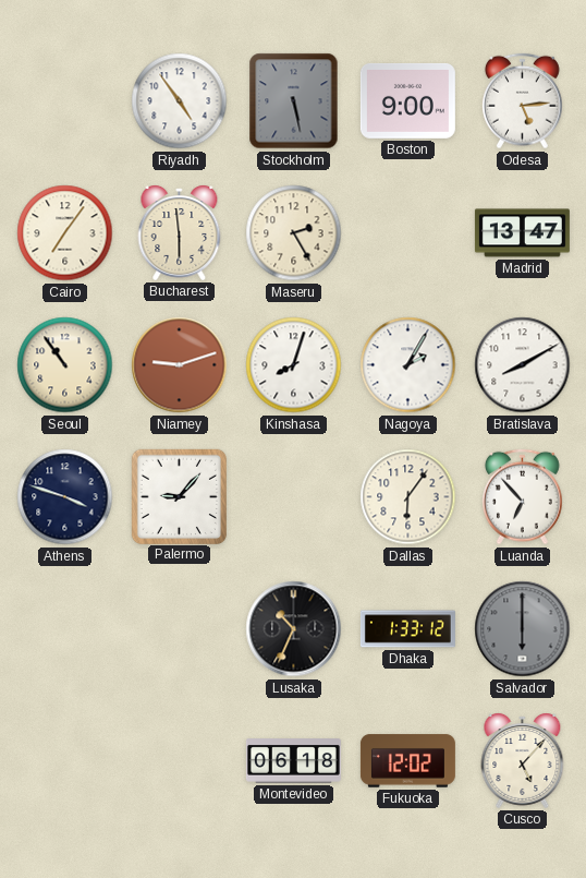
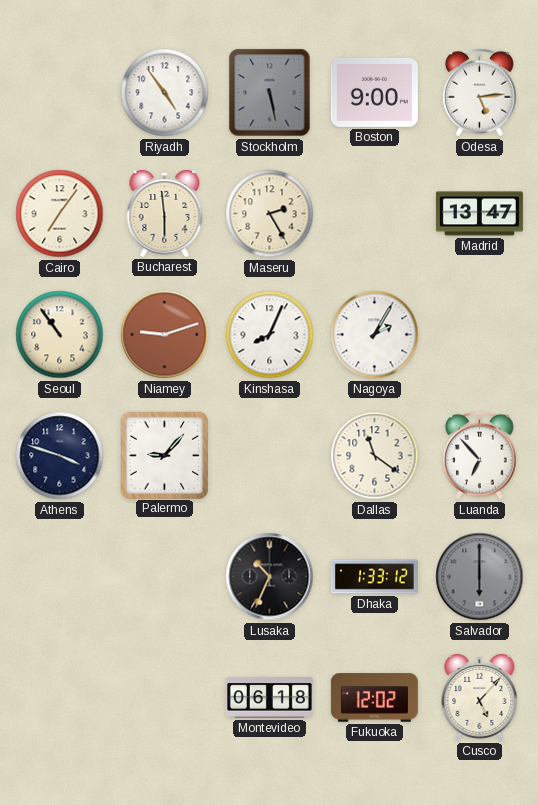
Kinshasa: 8:03 -> 8:04
Bratislava: 8:10 -> none
Dallas: 6:06 -> 11:21
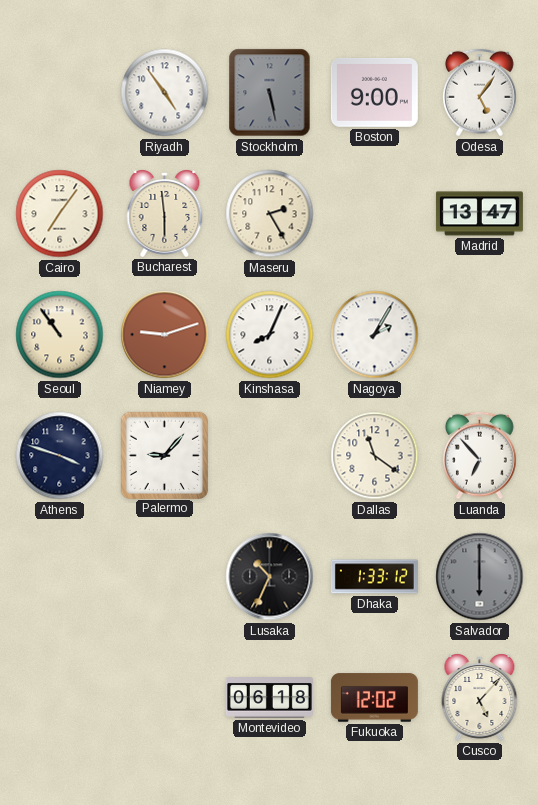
Odesa: 5:14 -> 5:06
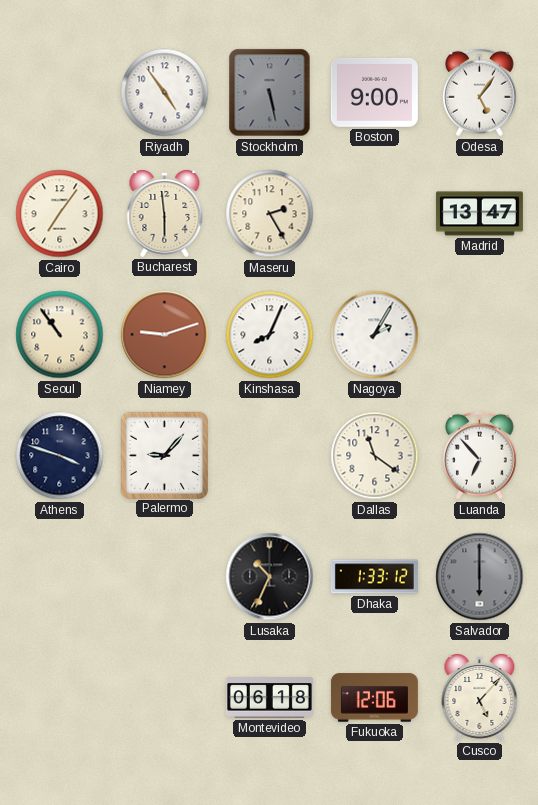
Fukuoka: 12:02 -> 12:06
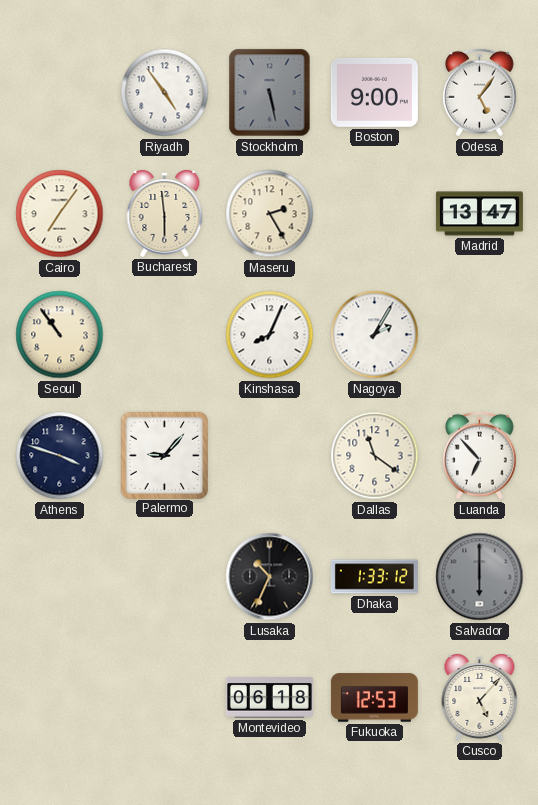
Niamey: 9:12 -> none
Fukuoka: 12:06 -> 12:53
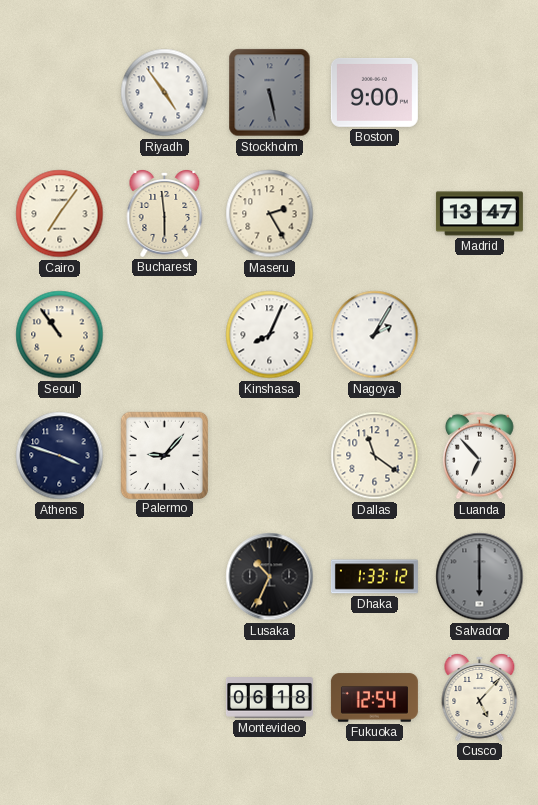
Odesa: 5:06 -> none
Fukuoka: 12:53 -> 12:54
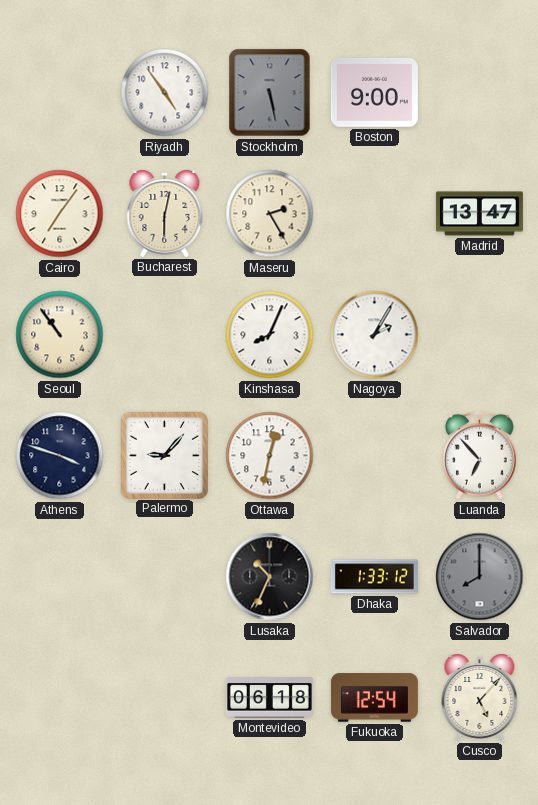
Bucharest: 5:59 -> 6:02
Ottawa: none -> 12:32
Dallas: 11:21 -> none
Salvador: 6:00 -> 8:00
